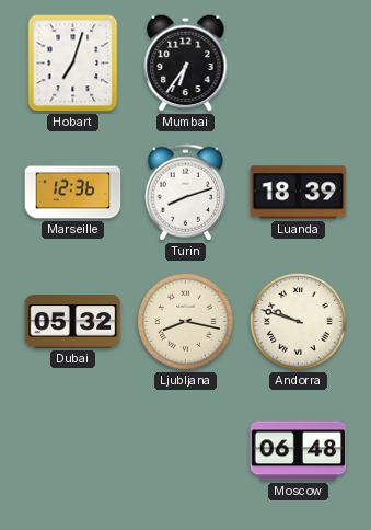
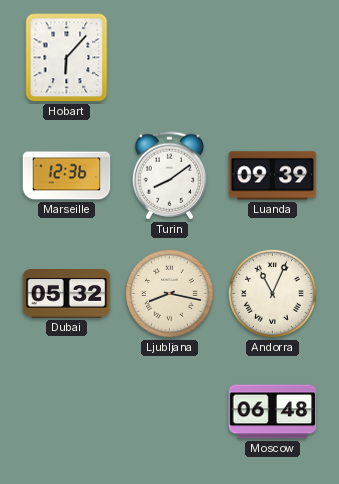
Hobart: 7:03 -> 6:07
Mumbai: 6:36 -> none
Turin: 8:12 -> 8:09
Luanda: 18:39 -> 09:39
Andorra: 9:48 -> 11:04
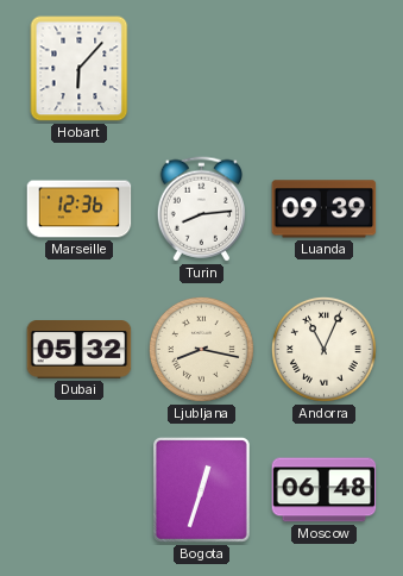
Turin: 8:09 -> 8:14
Bogota: none -> 12:33
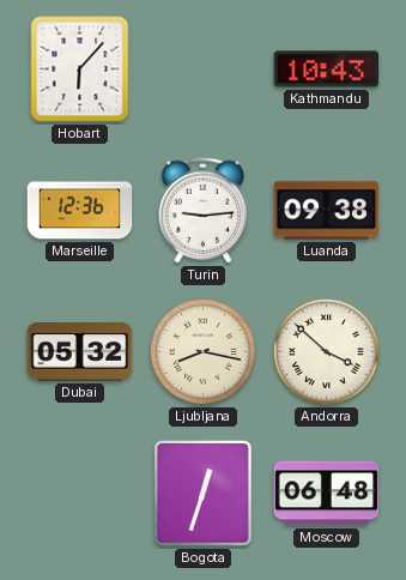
Kathmandu: none -> 10:43
Turin: 8:14 -> 9:14
Luanda: 09:39 -> 09:38
Andorra: 11:04 -> 3:52
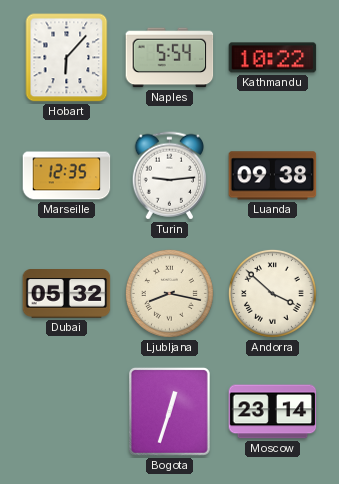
Naples: none -> 5:54
Kathmandu: 10:43 -> 10:22
Marseille: 12:36 -> 12:35
Moscow: 06:48 -> 23:14
